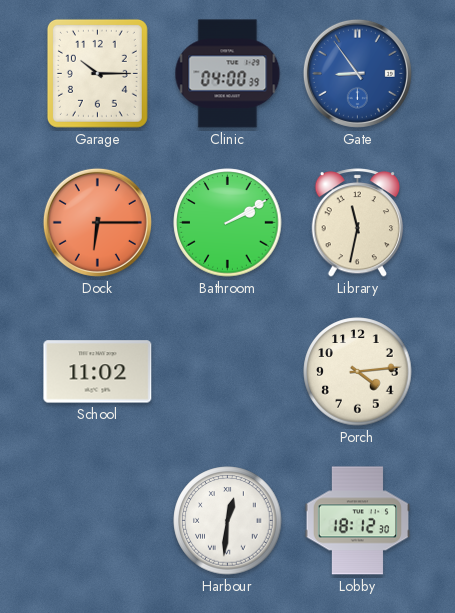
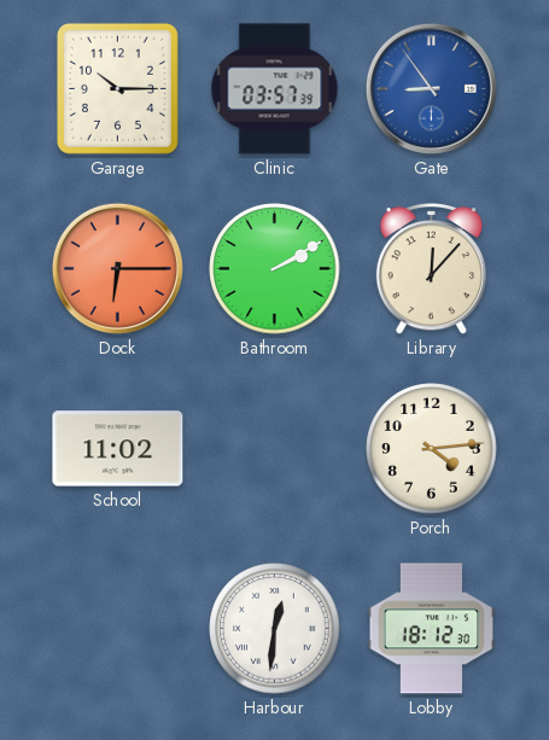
Clinic: 04:00 -> 03:57
Library: 11:32 -> 12:07
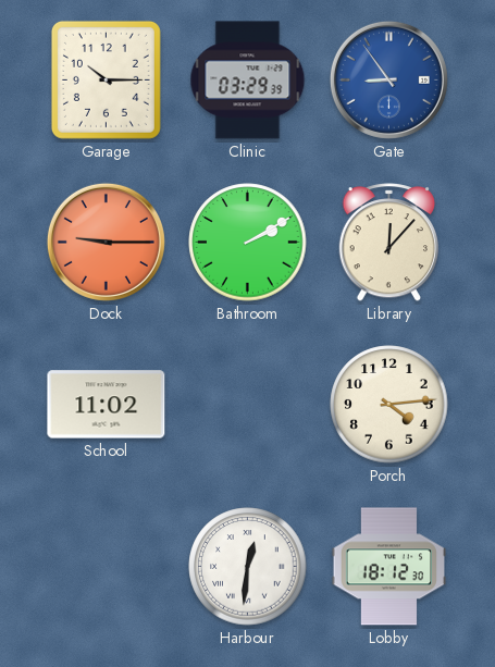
Clinic: 03:57 -> 03:29
Dock: 6:15 -> 9:15
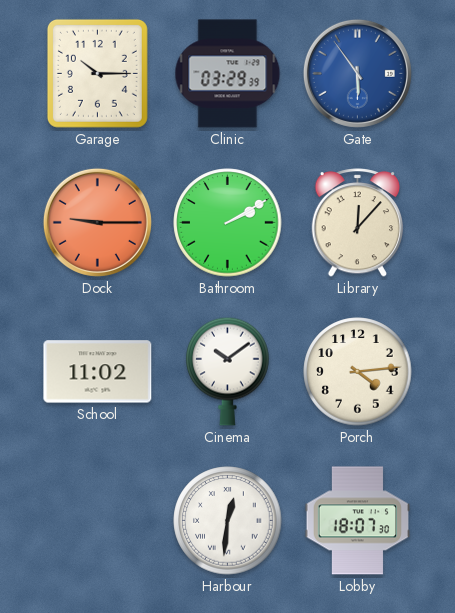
Gate: 8:54 -> 5:54
Cinema: none -> 10:09
Lobby: 18:12 -> 18:07
